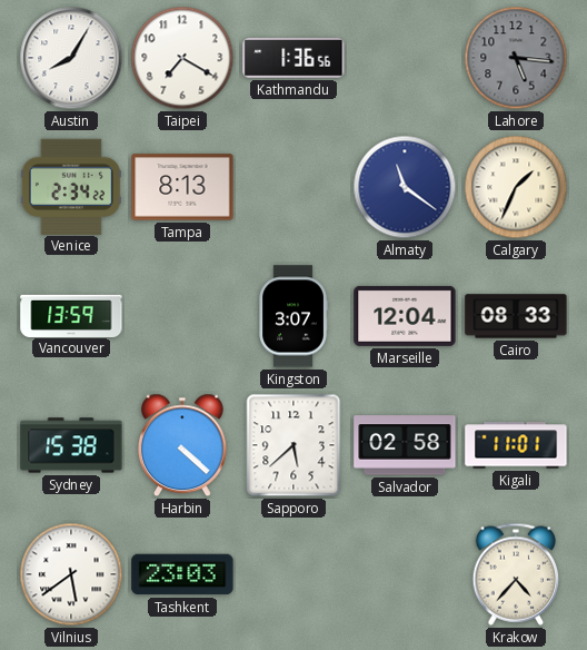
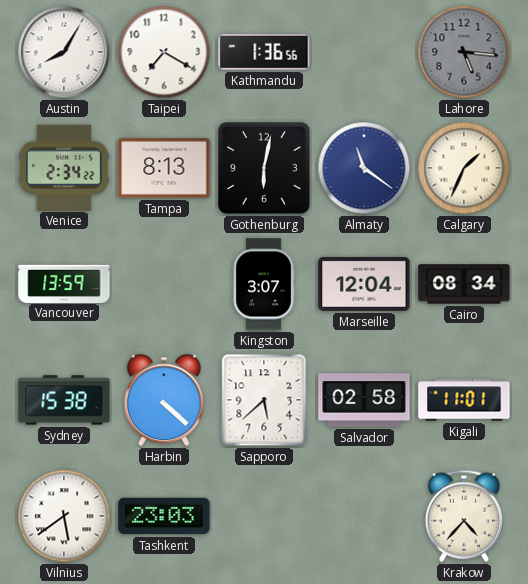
Gothenburg: none -> 6:02
Cairo: 08:33 -> 08:34
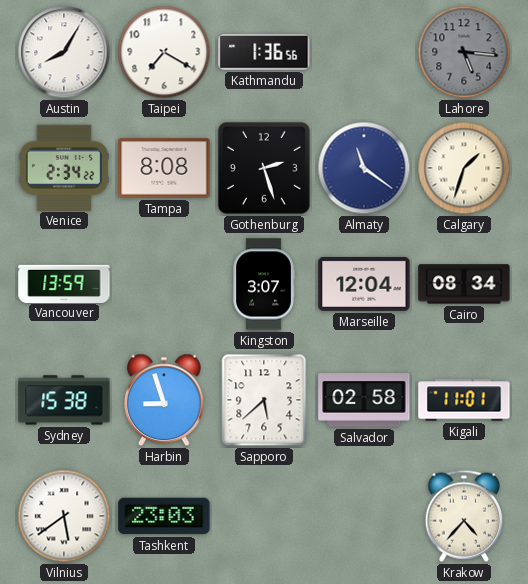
Tampa: 8:13 -> 8:08
Gothenburg: 6:02 -> 2:27
Calgary: 1:34 -> 1:33
Harbin: 4:22 -> 8:57
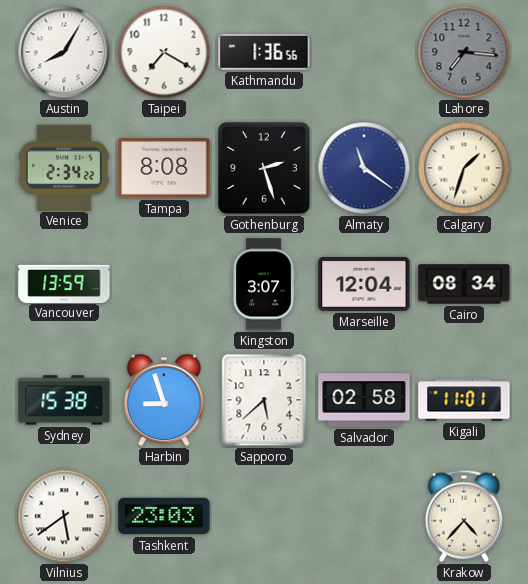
Lahore: 5:16 -> 7:16
